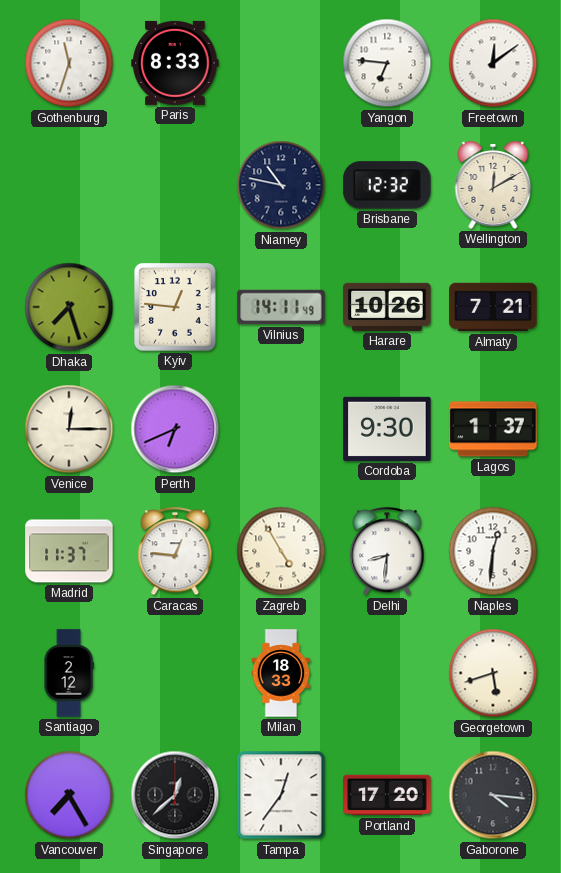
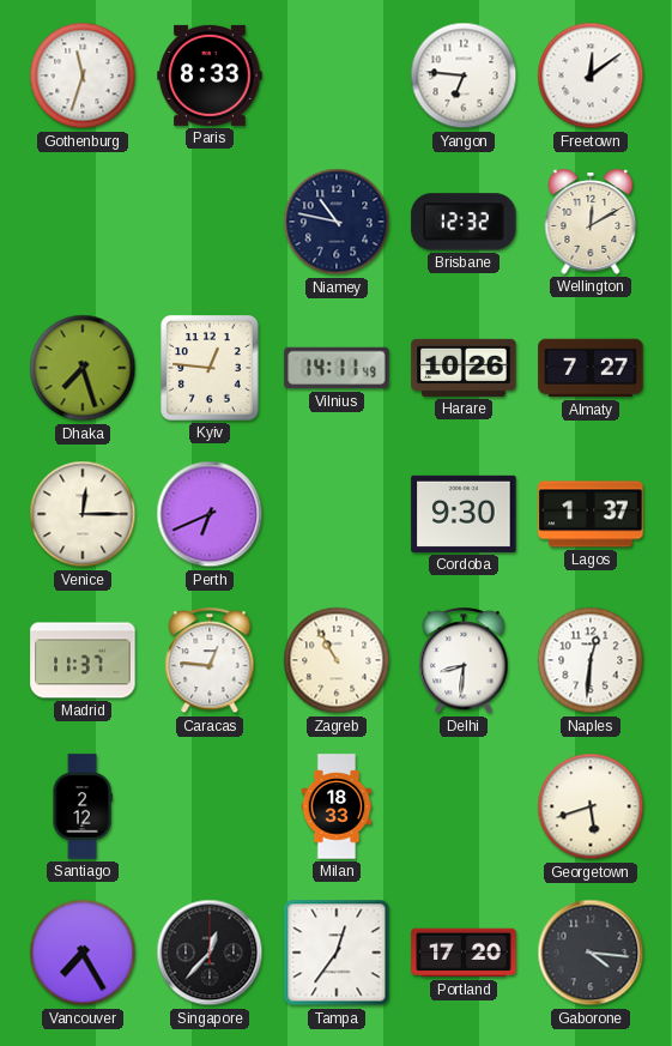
Almaty: 7:21 -> 7:27
Zagreb: 4:55 -> 10:55
Singapore: 12:38 -> 12:37
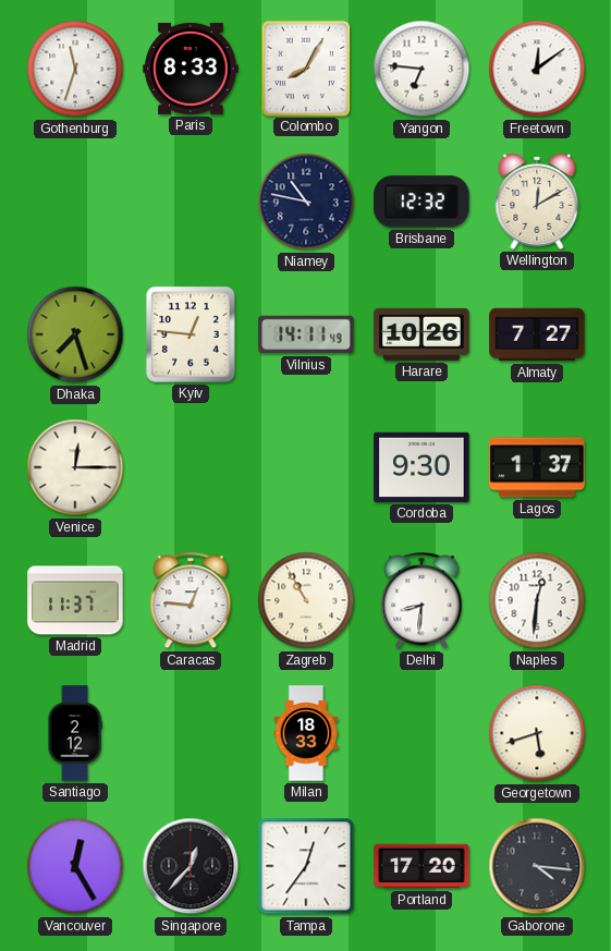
Colombo: none -> 8:05
Perth: 6:41 -> none
Vancouver: 7:25 -> 12:25
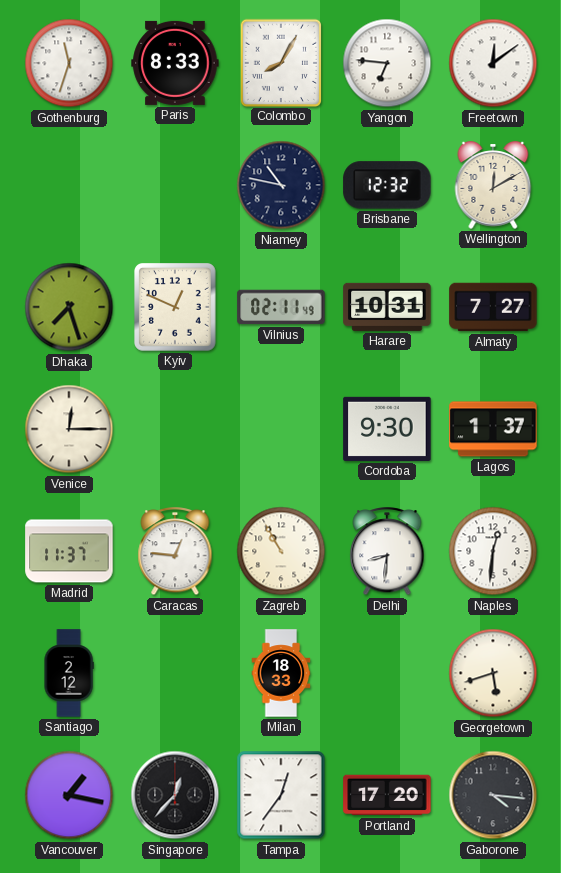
Kyiv: 12:46 -> 12:49
Vilnius: 14:11 -> 02:11
Harare: 10:26 -> 10:31
Vancouver: 12:25 -> 1:17
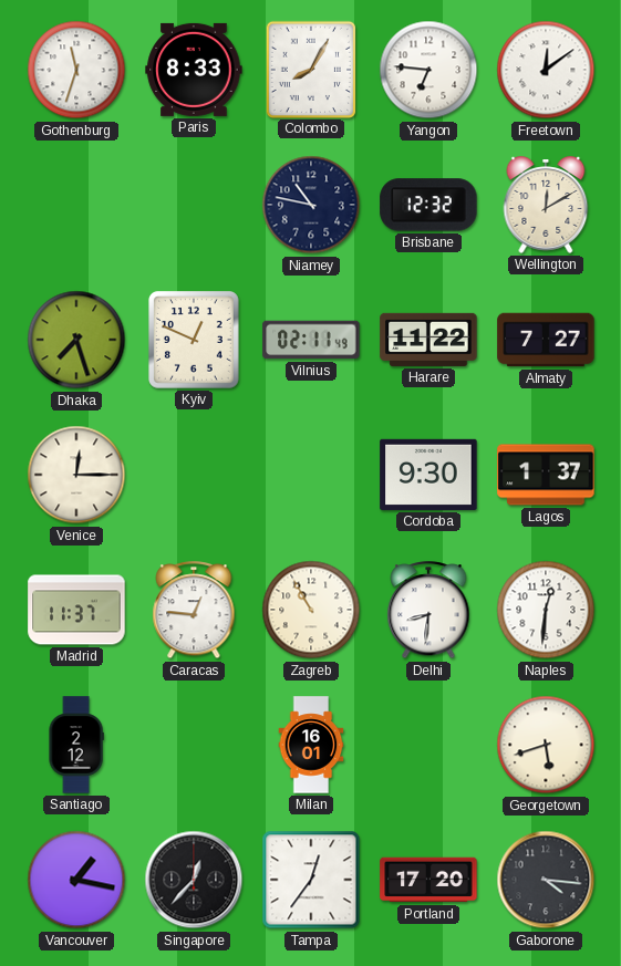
Harare: 10:31 -> 11:22
Milan: 18:33 -> 16:01
